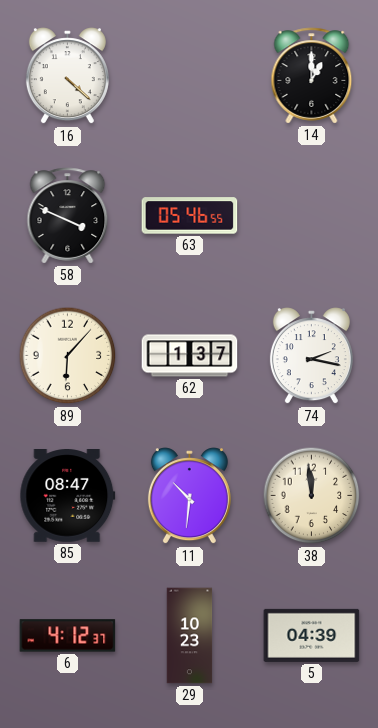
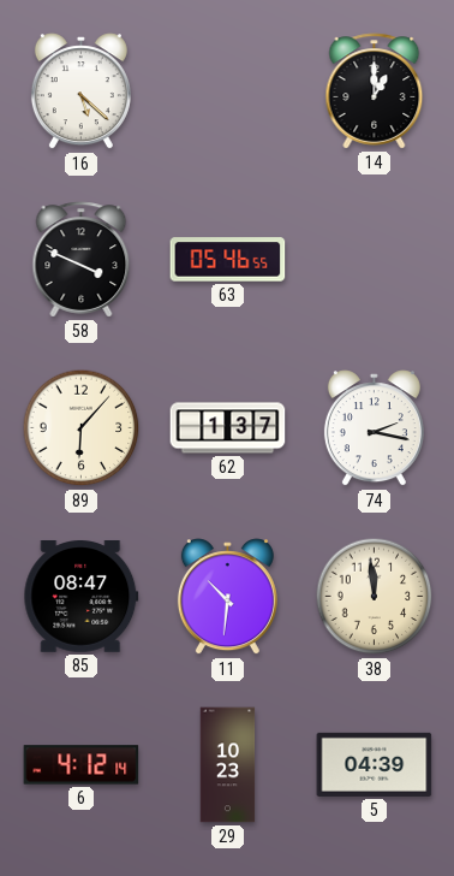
16: 4:22 -> 5:22
6: 4:12:37 -> 4:12:14
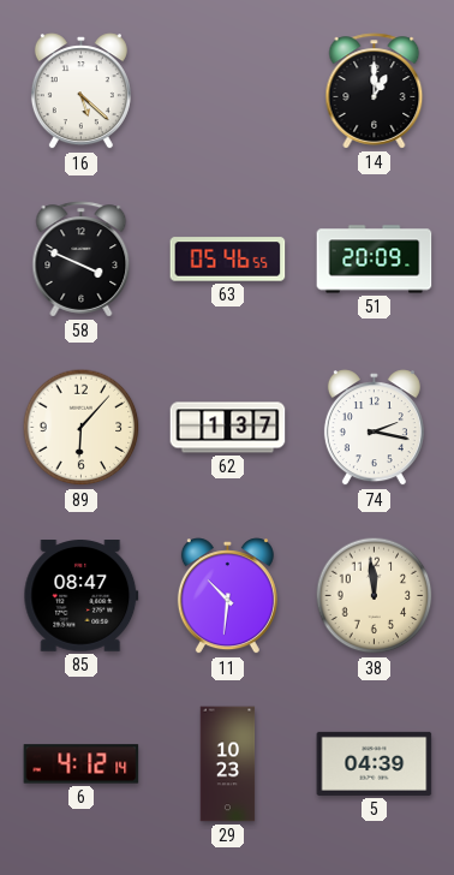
51: none -> 20:09
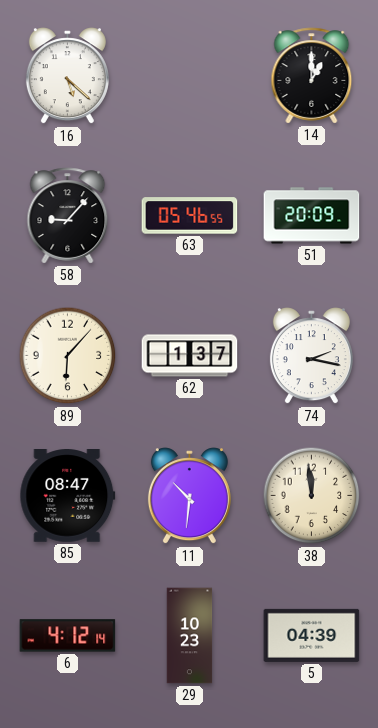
58: 3:49 -> 9:07
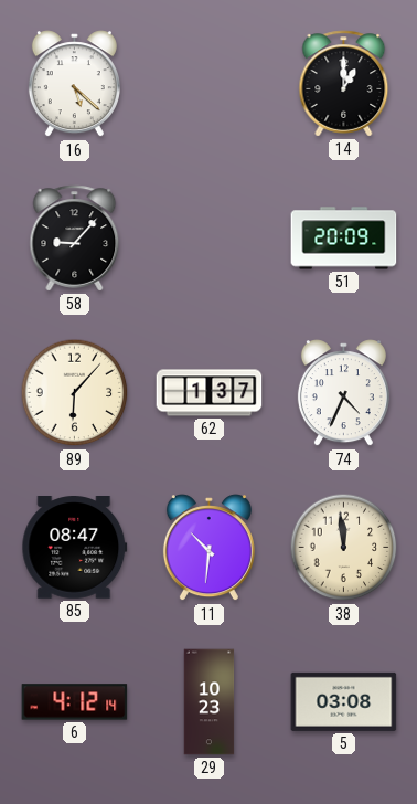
63: 05:46 -> none
74: 2:17 -> 4:34
5: 04:39 -> 03:08
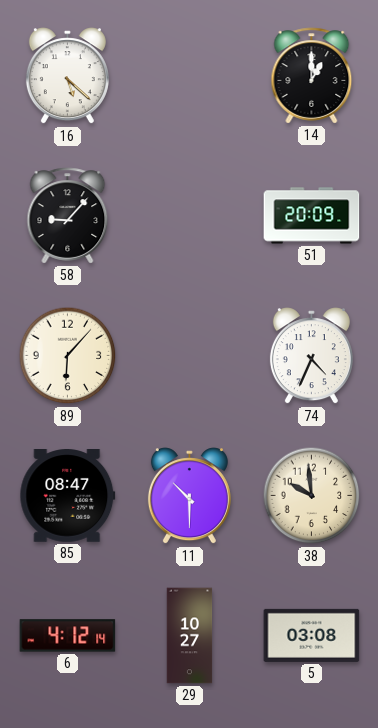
62: 1:37 -> none
11: 10:31 -> 10:30
38: 11:59 -> 9:59
29: 10:23 -> 10:27
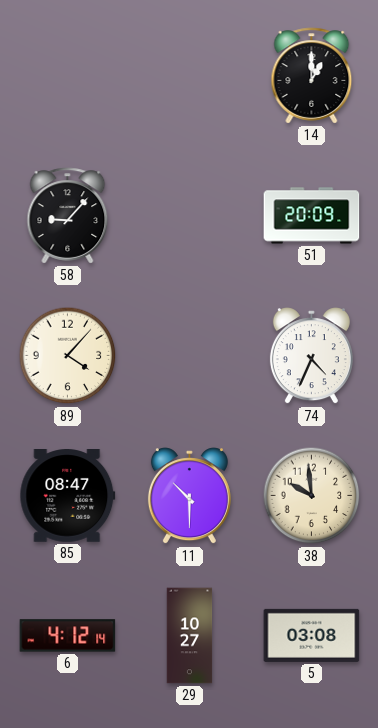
16: 5:22 -> none
89: 6:07 -> 4:07
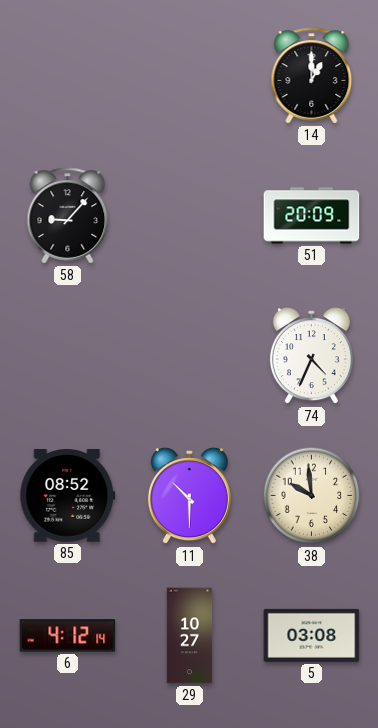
89: 4:07 -> none
85: 08:47 -> 08:52
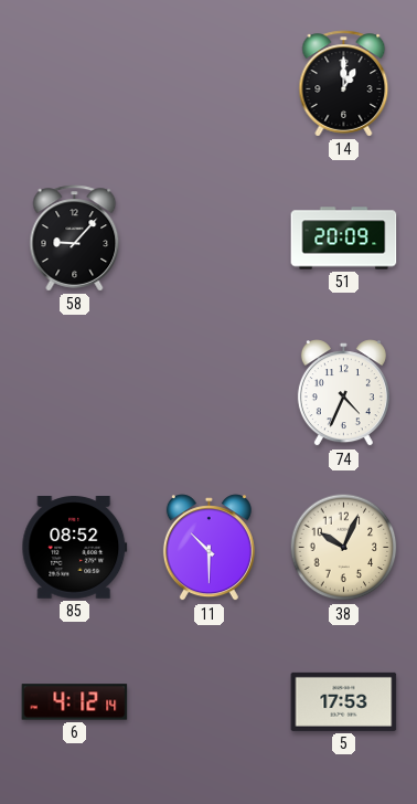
38: 9:59 -> 10:04
29: 10:27 -> none
5: 03:08 -> 17:53
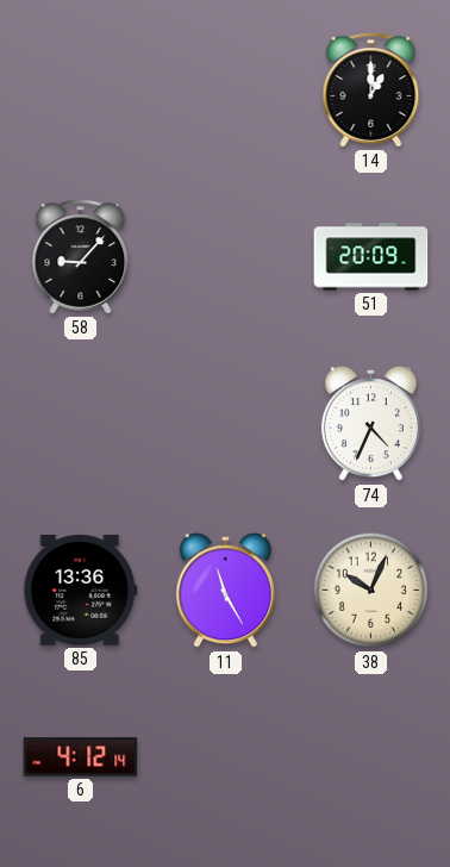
85: 08:52 -> 13:36
11: 10:30 -> 11:25
5: 17:53 -> none
